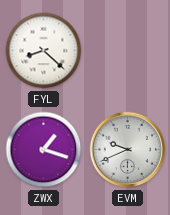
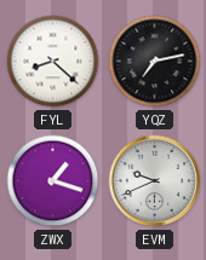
YQZ: none -> 7:13
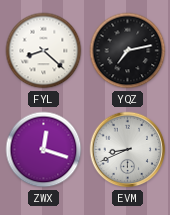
ZWX: 1:18 -> 12:18
EVM: 9:41 -> 8:41
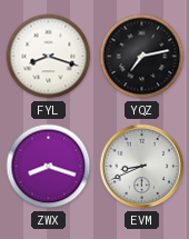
FYL: 8:22 -> 8:18
ZWX: 12:18 -> 8:18
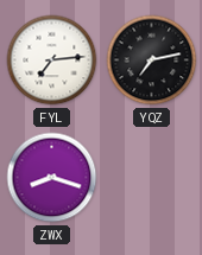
FYL: 8:18 -> 7:14
EVM: 8:41 -> none
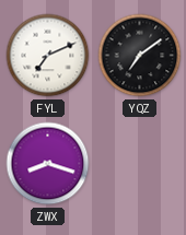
FYL: 7:14 -> 7:11
YQZ: 7:13 -> 7:09
